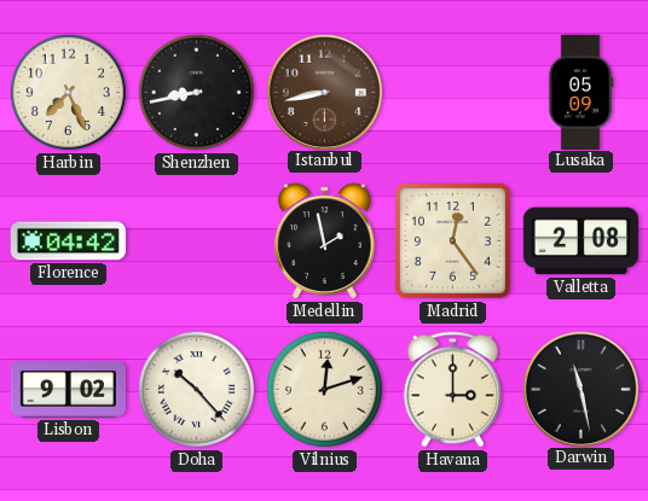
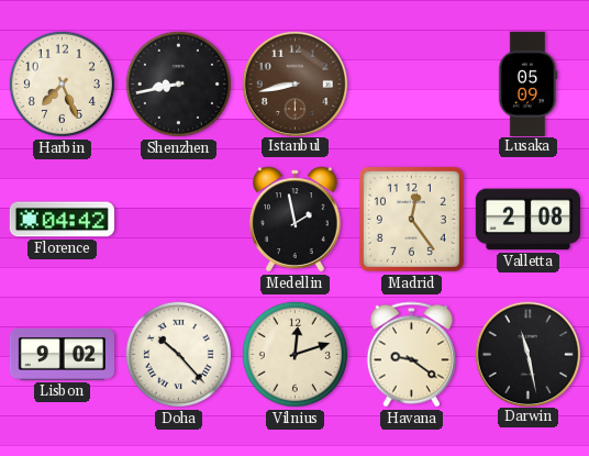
Havana: 3:00 -> 9:21
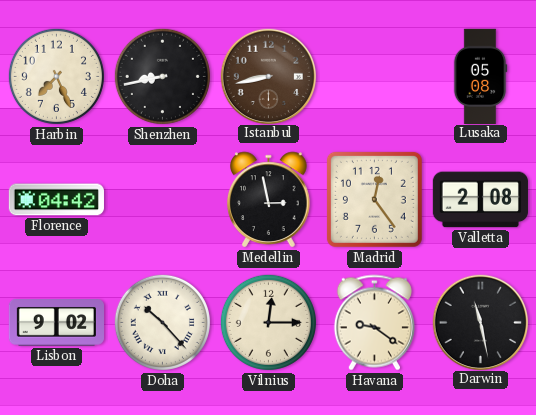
Lusaka: 05:09 -> 05:08
Medellin: 1:58 -> 2:58
Vilnius: 12:12 -> 12:15
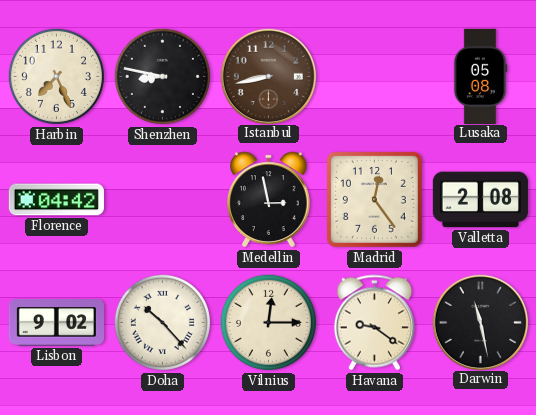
Shenzhen: 8:43 -> 8:47
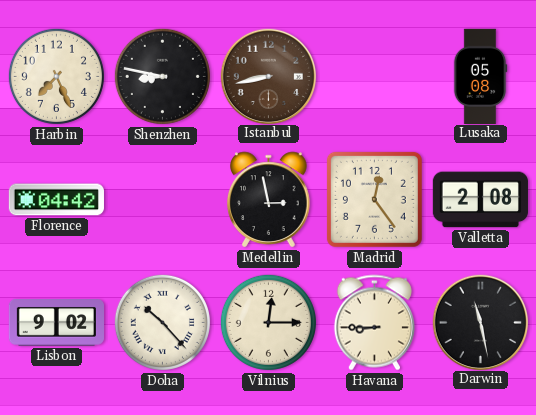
Havana: 9:21 -> 8:45
